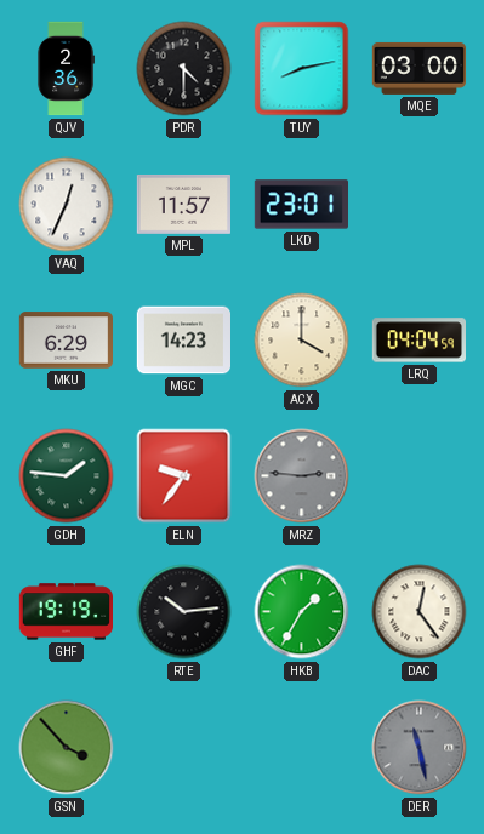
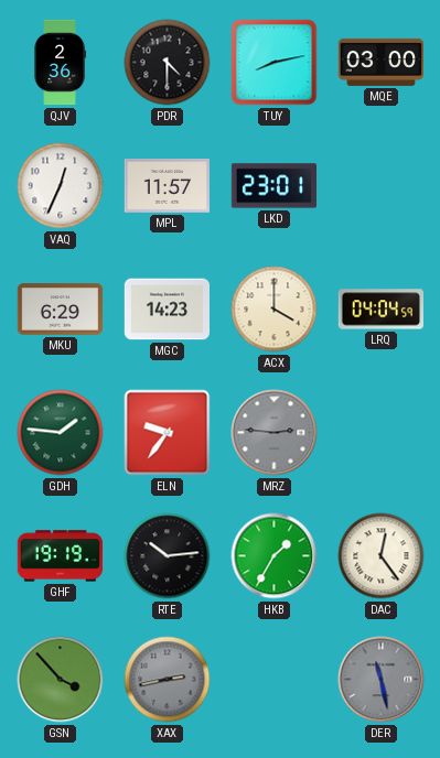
XAX: none -> 2:43
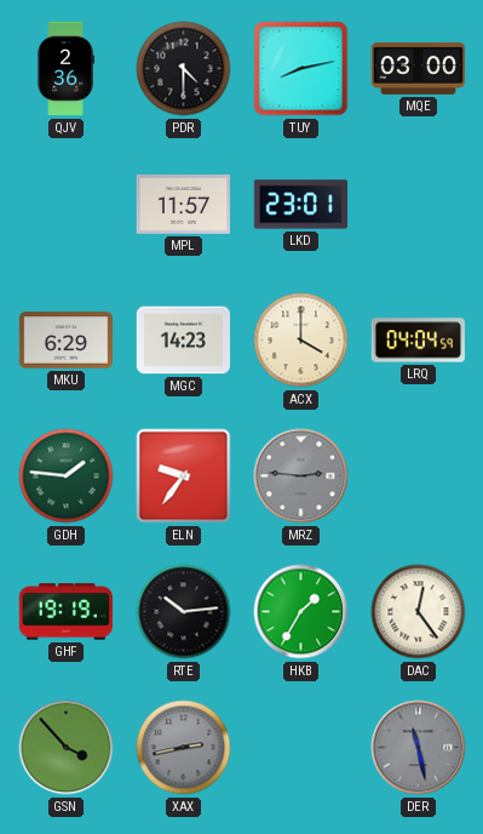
VAQ: 12:34 -> none
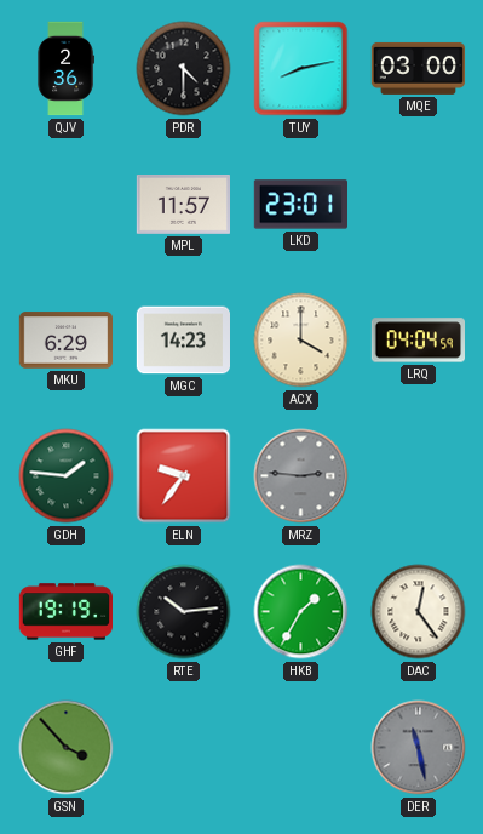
XAX: 2:43 -> none
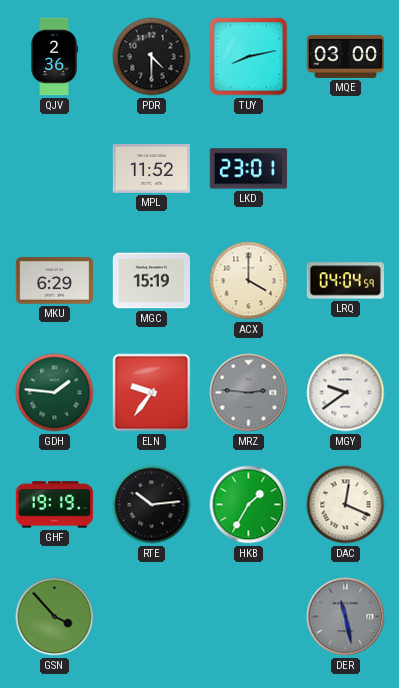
MPL: 11:57 -> 11:52
MGC: 14:23 -> 15:19
MGY: none -> 9:39
DAC: 12:24 -> 12:19
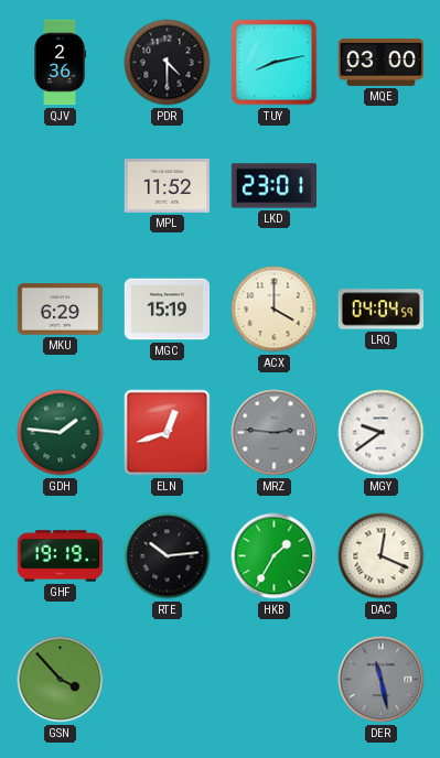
ELN: 9:36 -> 12:42
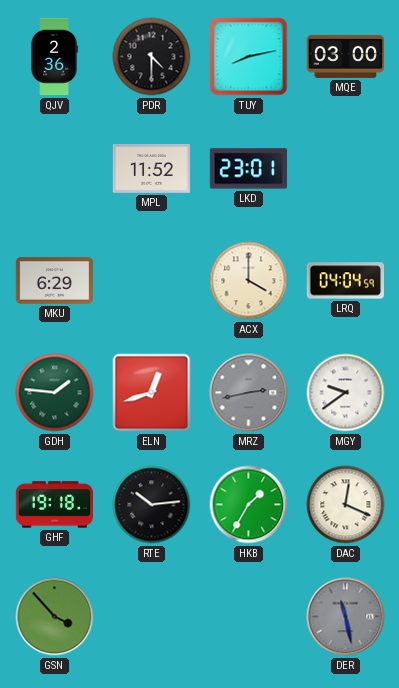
MGC: 15:19 -> none
MRZ: 2:46 -> 2:43
GHF: 19:19 -> 19:18
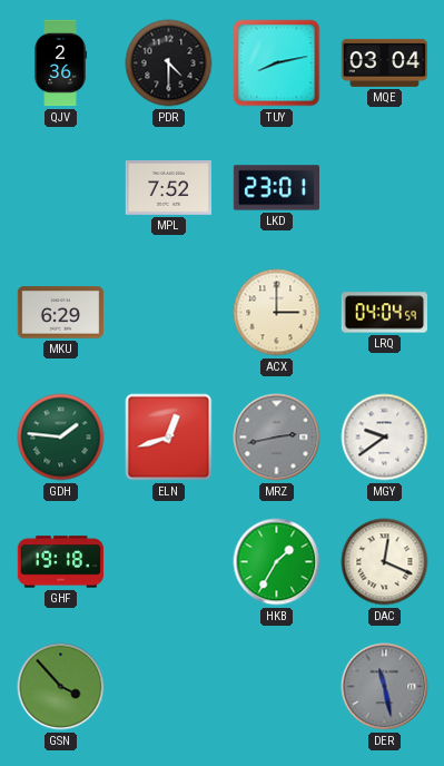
MQE: 03:00 -> 03:04
MPL: 11:52 -> 7:52
ACX: 4:00 -> 3:00
RTE: 10:14 -> none
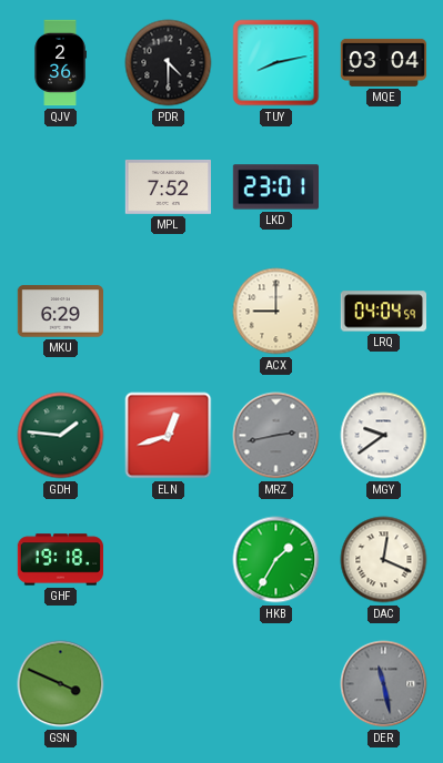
ACX: 3:00 -> 9:00
GSN: 3:53 -> 3:49
